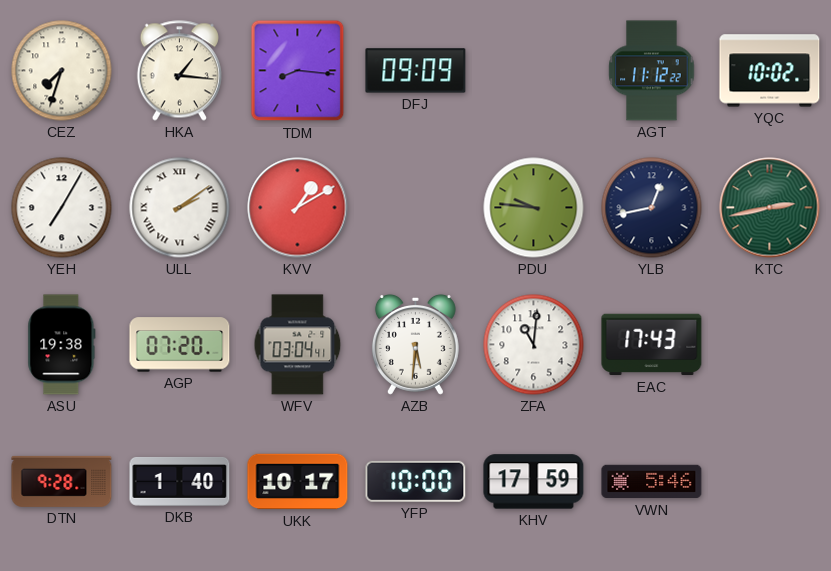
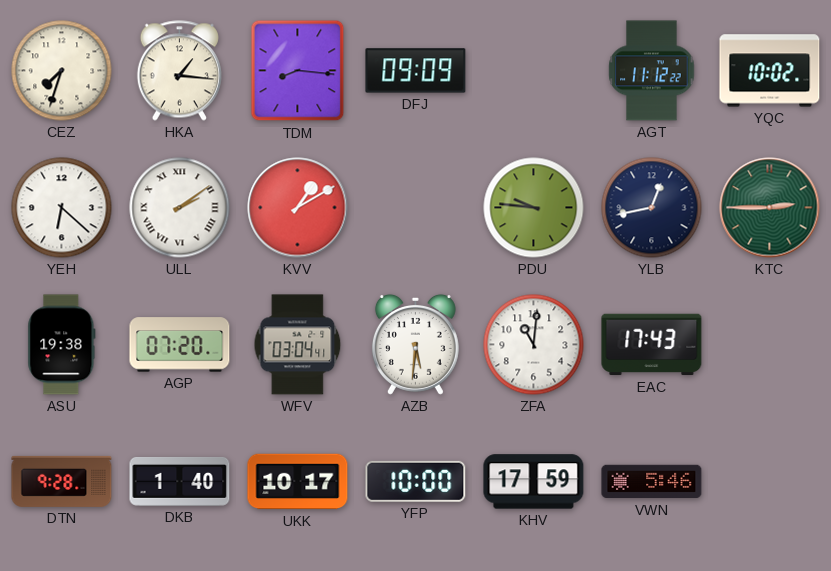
YEH: 7:05 -> 6:22
KTC: 2:43 -> 2:45
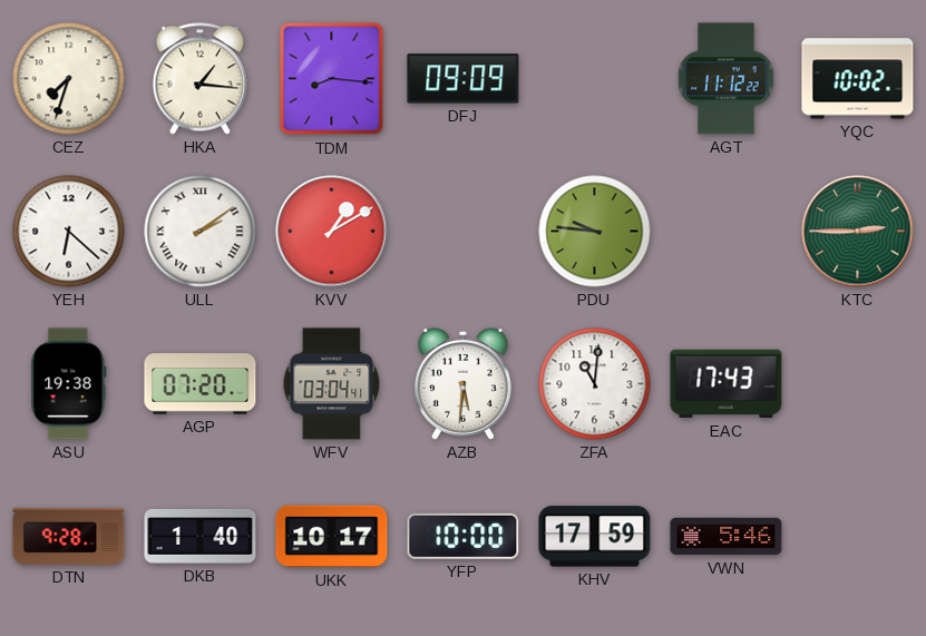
YLB: 12:43 -> none
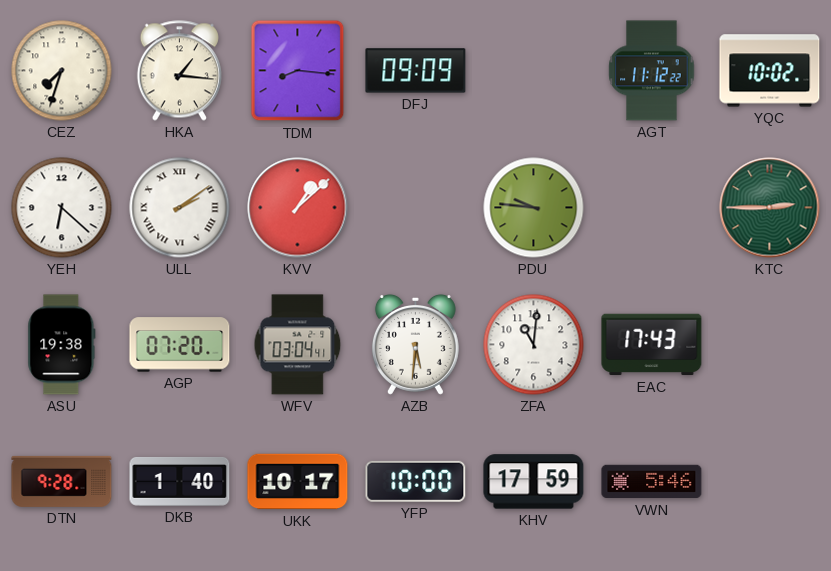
KVV: 1:10 -> 1:08
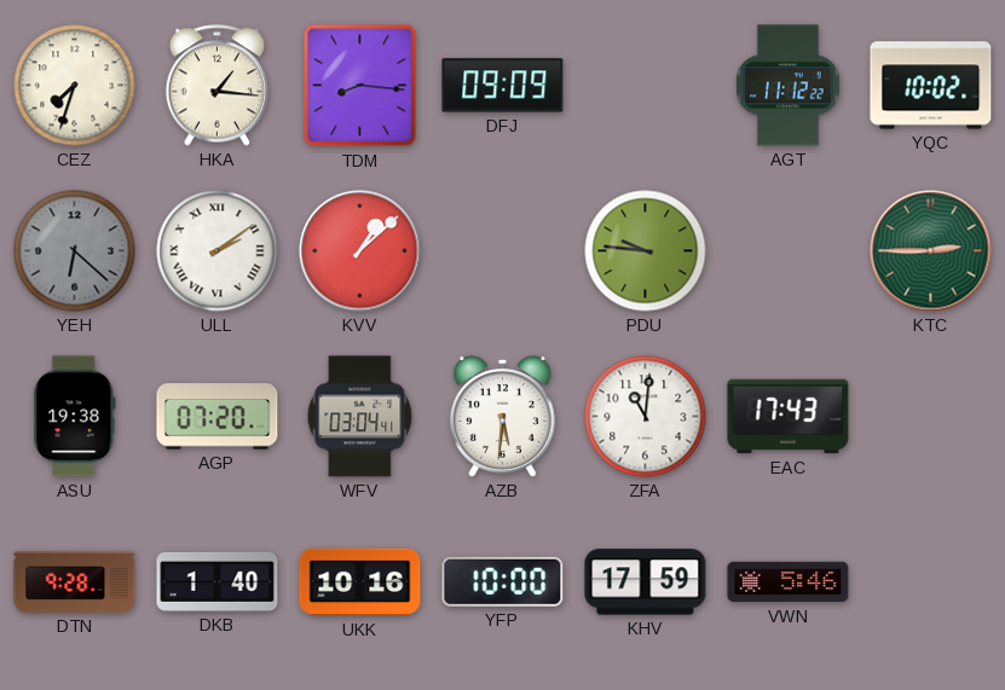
YEH dial: white -> grey
UKK: 10:17 -> 10:16
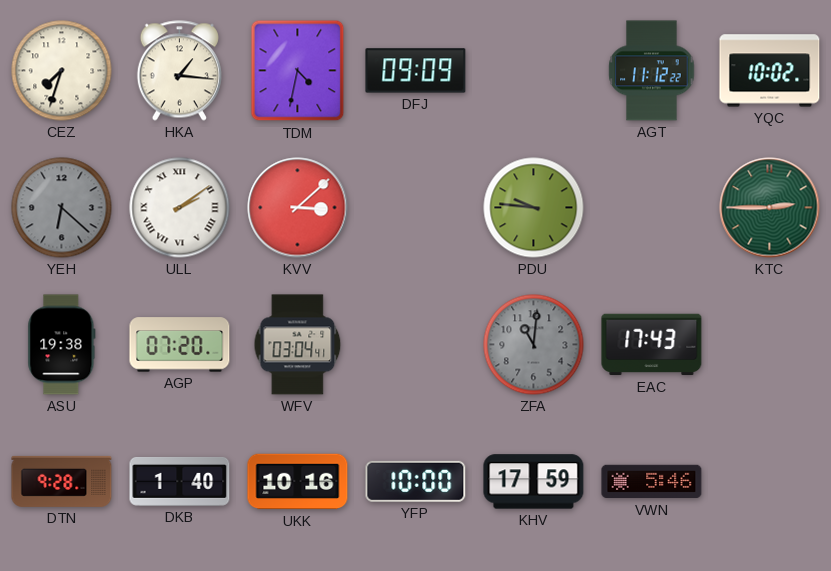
TDM: 8:16 -> 4:32
KVV: 1:08 -> 3:08
AZB: 5:31 -> none
ZFA dial: white -> grey
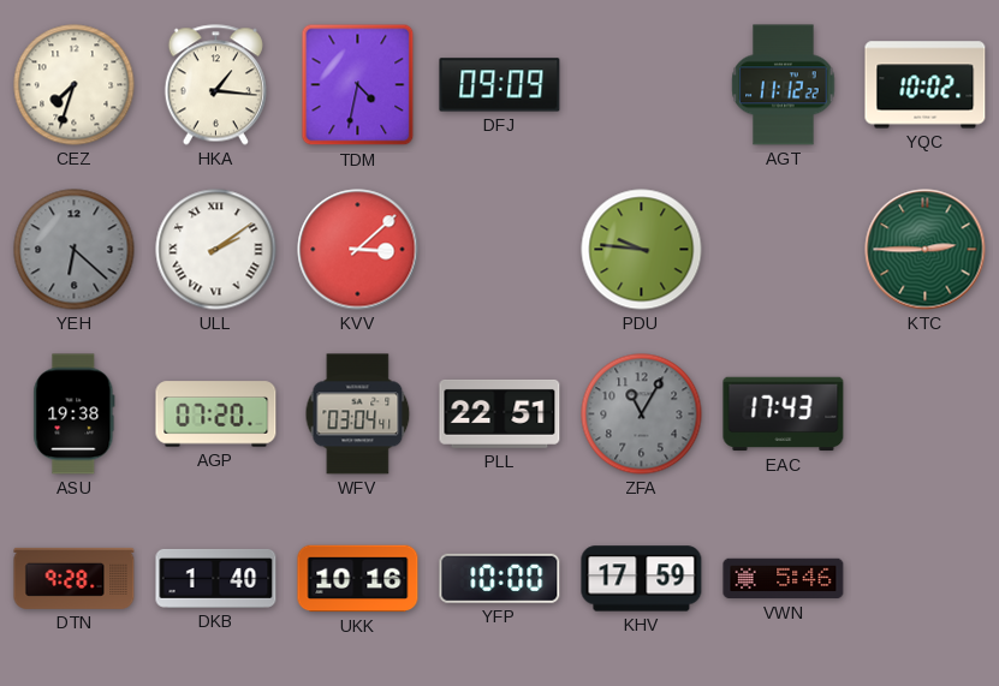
PLL: none -> 22:51
ZFA: 11:01 -> 11:05
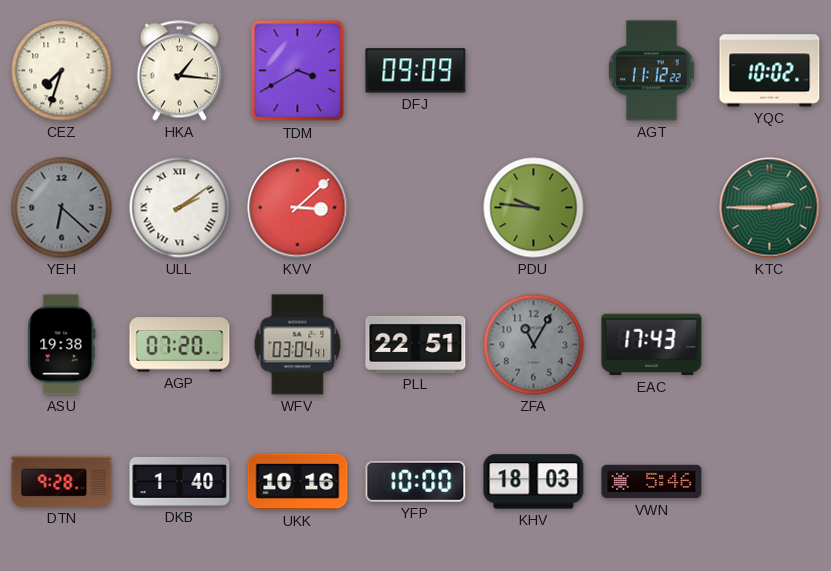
TDM: 4:32 -> 3:40
KHV: 17:59 -> 18:03
